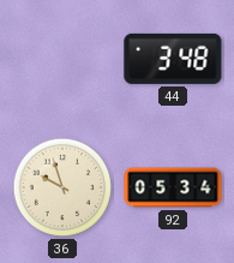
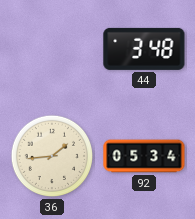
36: 9:57 -> 1:44
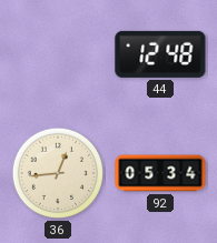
44: 3:48 -> 12:48
36: 1:44 -> 12:44
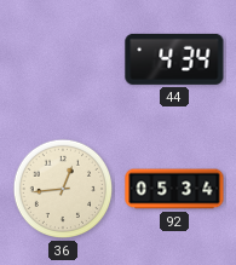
44: 12:48 -> 4:34
